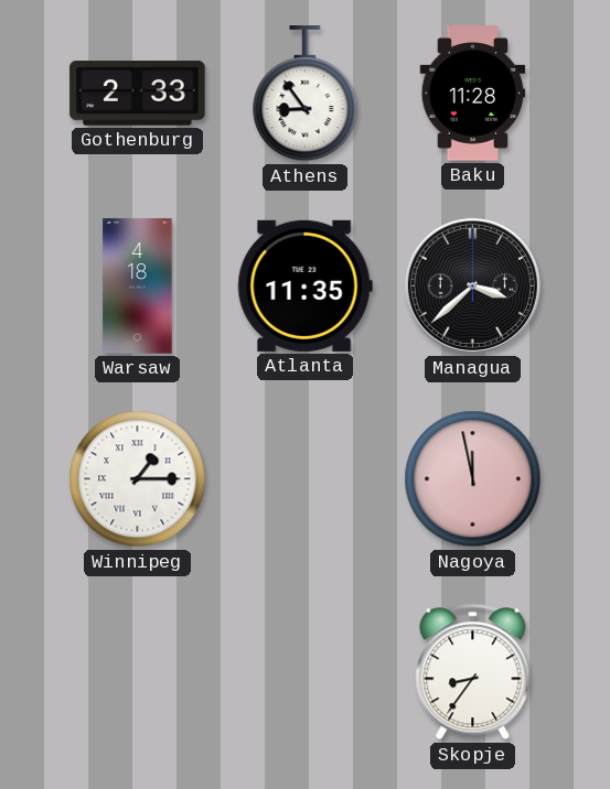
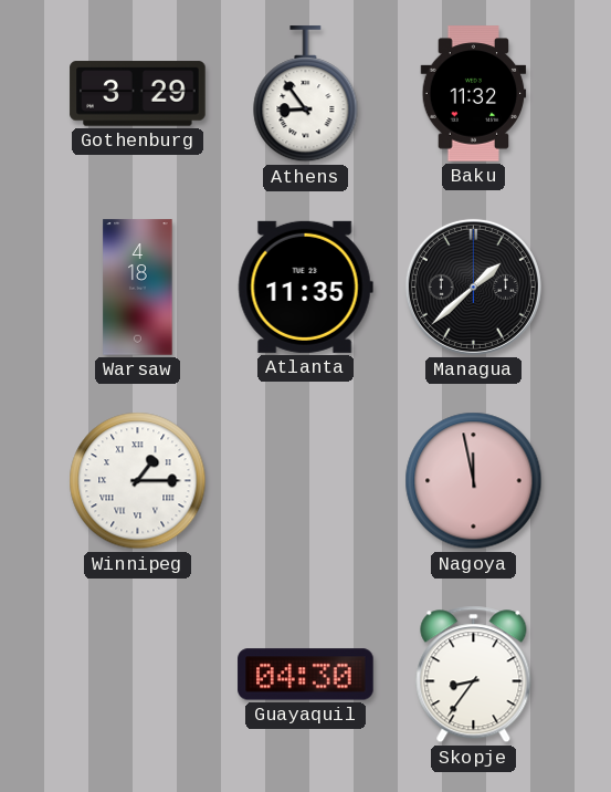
Gothenburg: 2:33 -> 3:29
Baku: 11:28 -> 11:32
Managua: 3:38 -> 1:38
Guayaquil: none -> 04:30
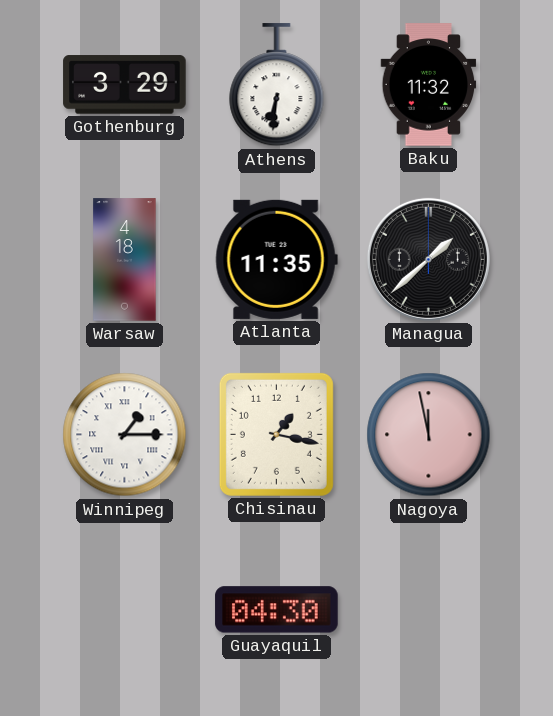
Athens: 8:54 -> 6:31
Chisinau: none -> 1:17
Skopje: 8:36 -> none
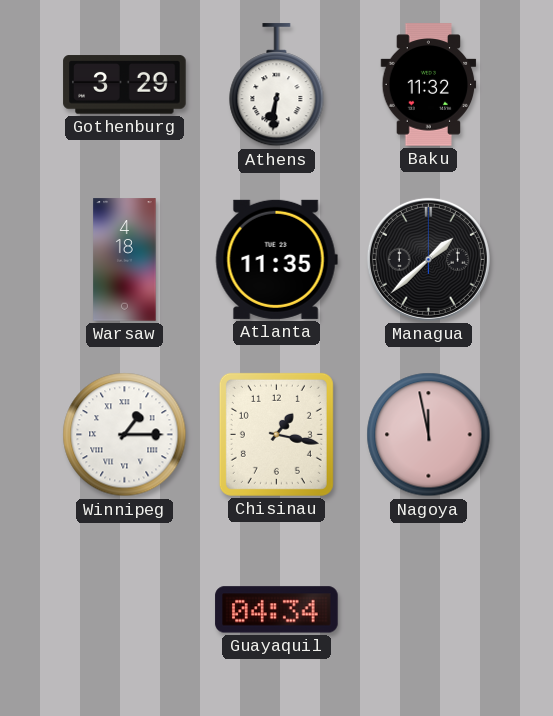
Guayaquil: 04:30 -> 04:34
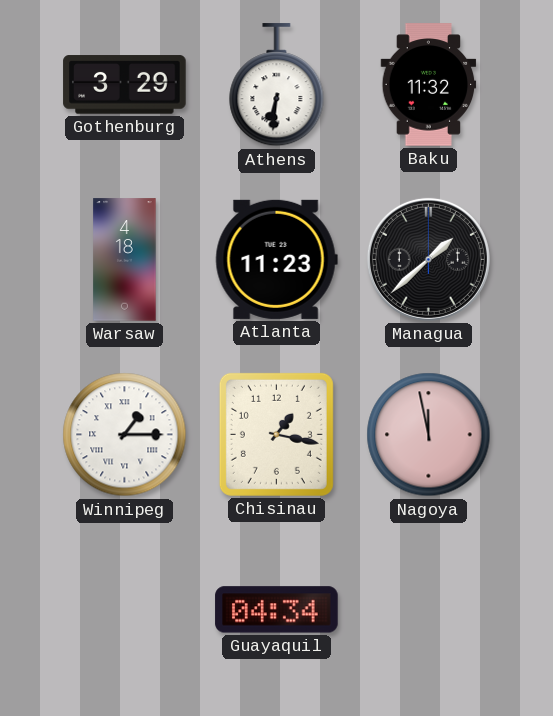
Atlanta: 11:35 -> 11:23
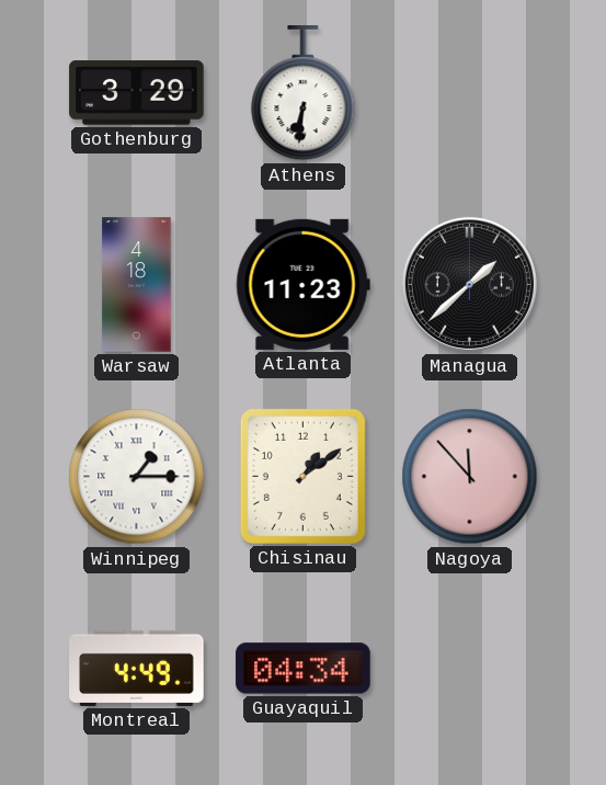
Baku: 11:32 -> none
Chisinau: 1:17 -> 1:09
Nagoya: 11:58 -> 11:53
Montreal: none -> 4:49
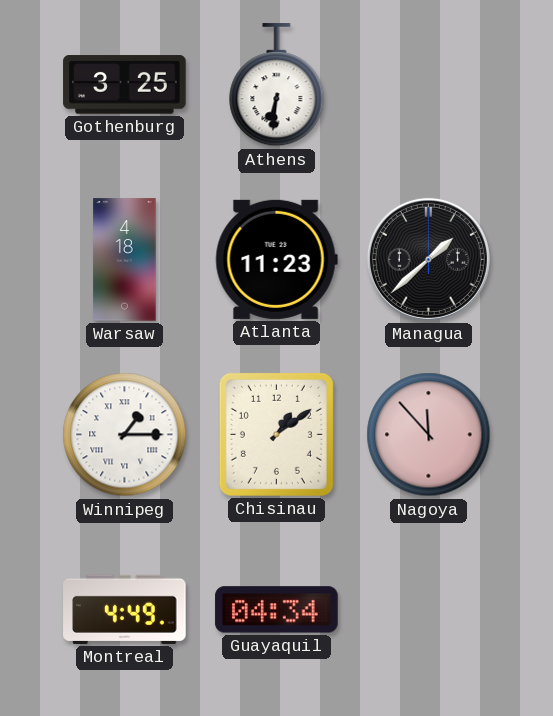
Gothenburg: 3:29 -> 3:25
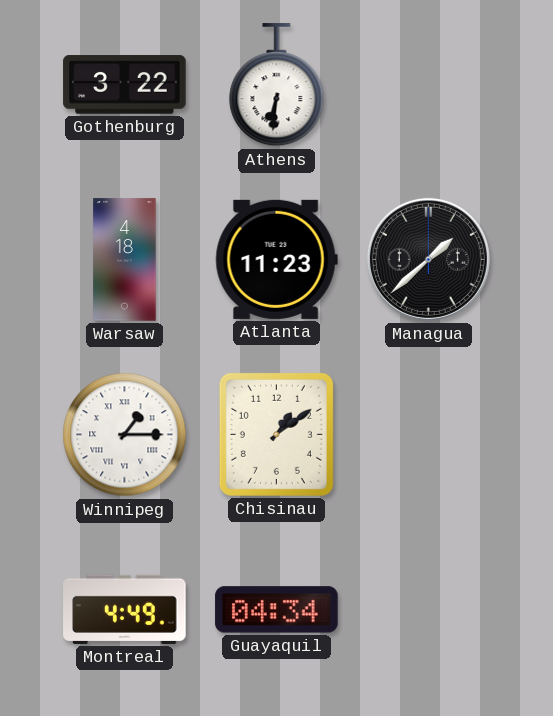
Gothenburg: 3:25 -> 3:22
Nagoya: 11:53 -> none
